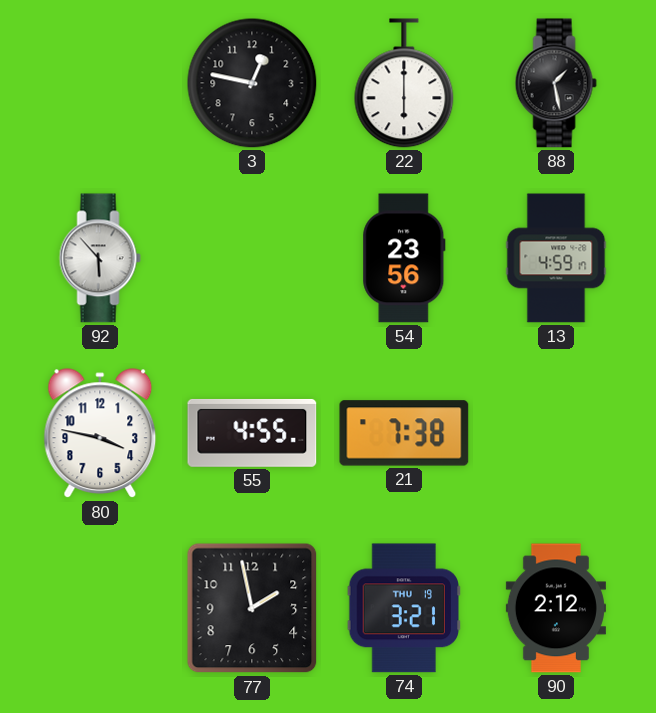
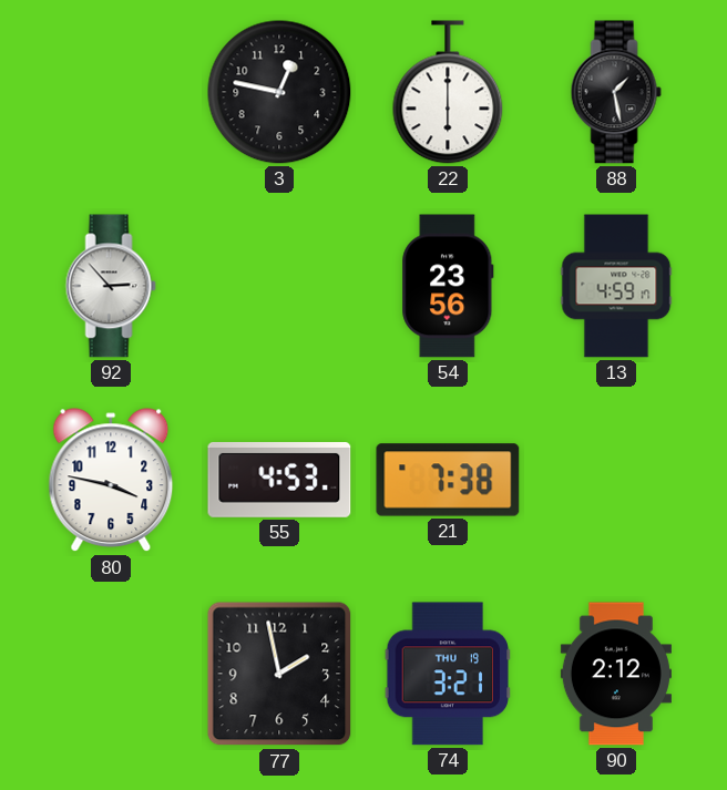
92: 5:53 -> 2:53
55: 4:55 -> 4:53
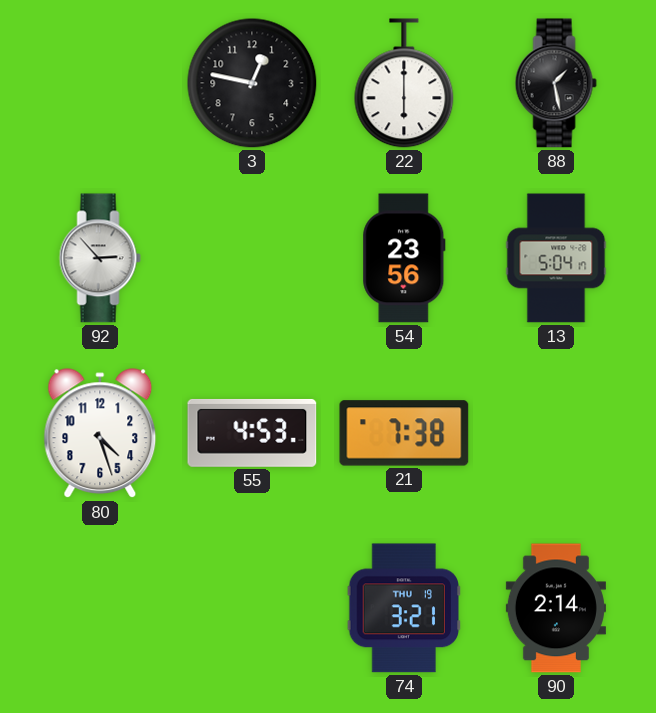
13: 4:59 -> 5:04
80: 3:47 -> 4:27
77: 1:58 -> none
90: 2:12 -> 2:14
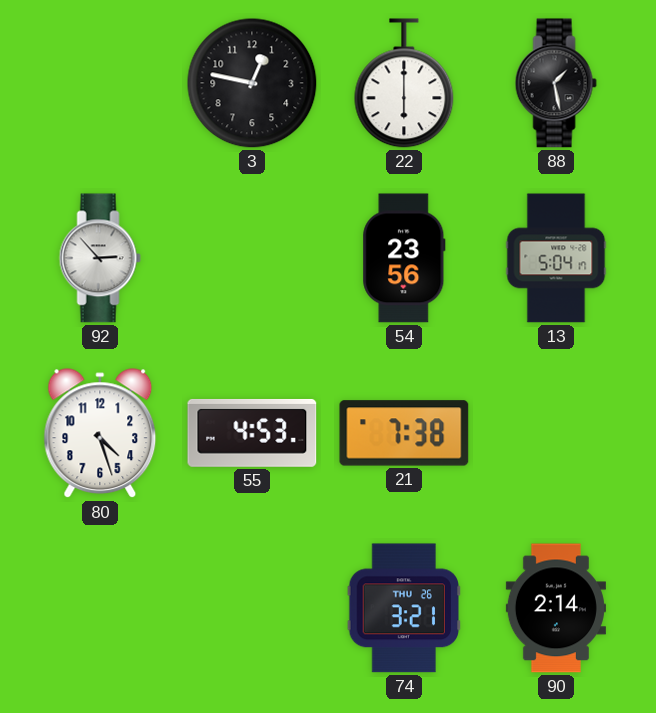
74 date: THU 19 -> THU 26
